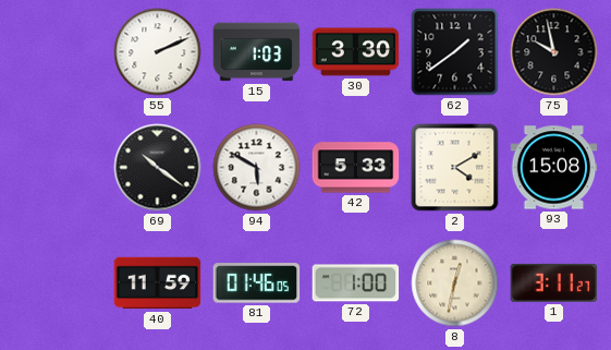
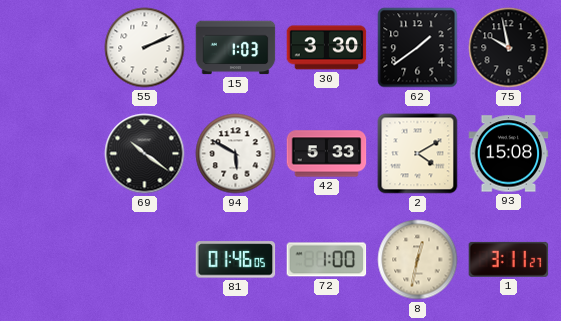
40: 11:59 -> none
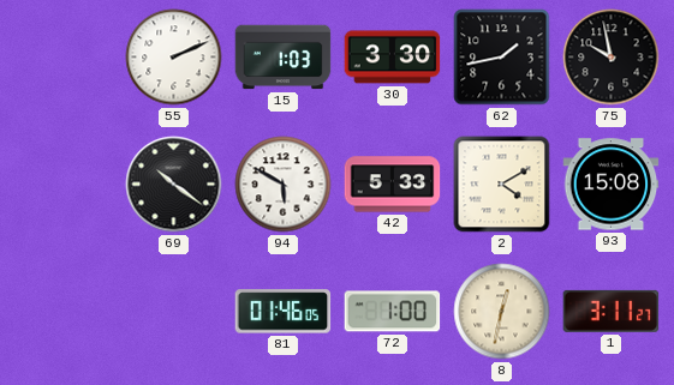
62: 1:39 -> 1:43
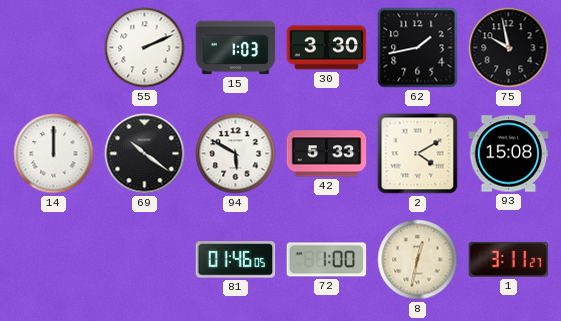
14: none -> 12:00
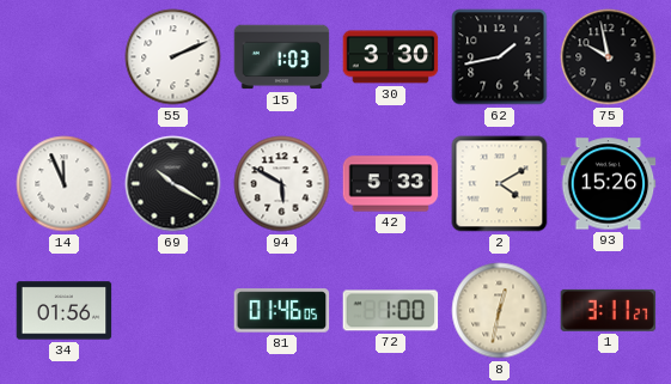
14: 12:00 -> 11:56
69: 10:21 -> 10:20
93: 15:08 -> 15:26
34: none -> 01:56
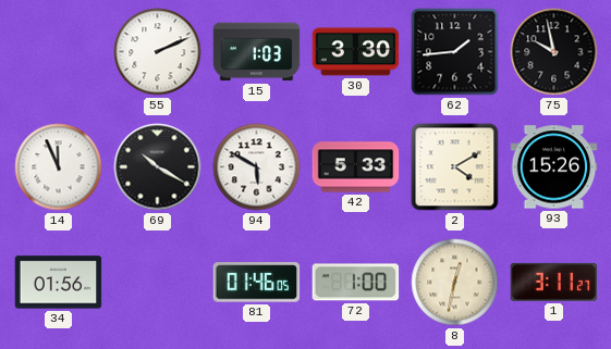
62: 1:43 -> 1:44
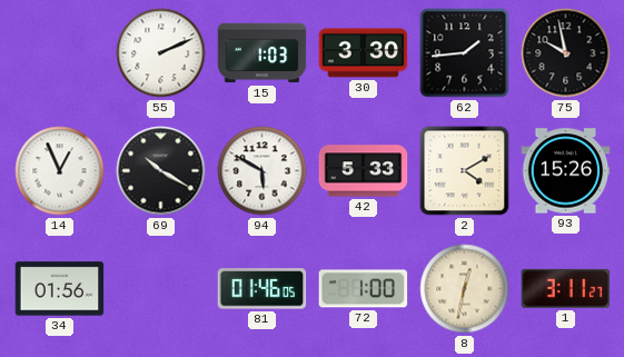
14: 11:56 -> 12:56
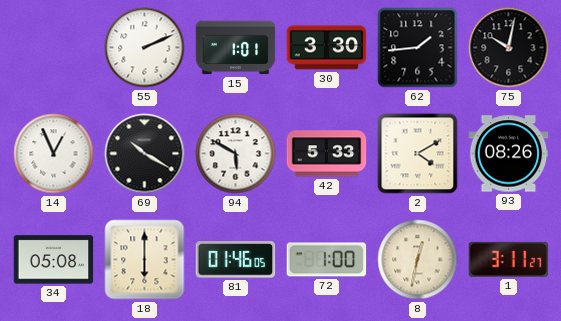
15: 1:03 -> 1:01
75: 9:58 -> 10:02
93: 15:26 -> 08:26
34: 01:56 -> 05:08
18: none -> 6:00
